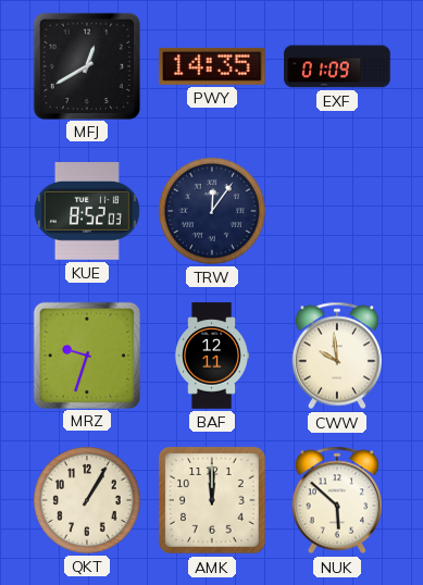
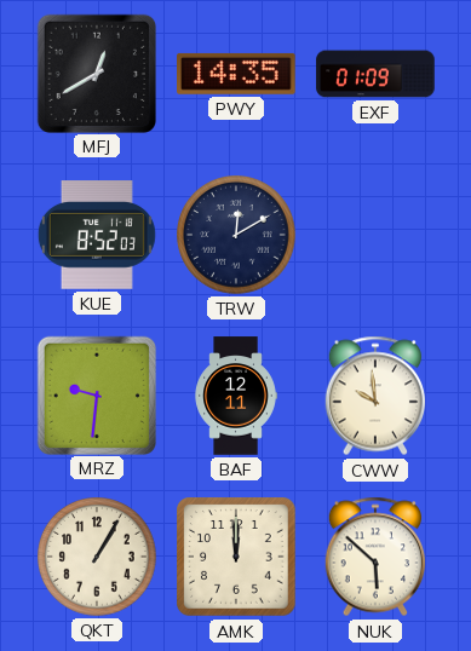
TRW: 12:06 -> 12:10
MRZ: 9:33 -> 9:31
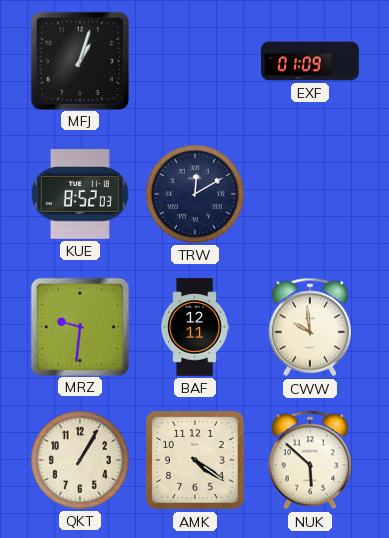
MFJ: 12:40 -> 1:03
PWY: 14:35 -> none
AMK: 12:00 -> 4:21
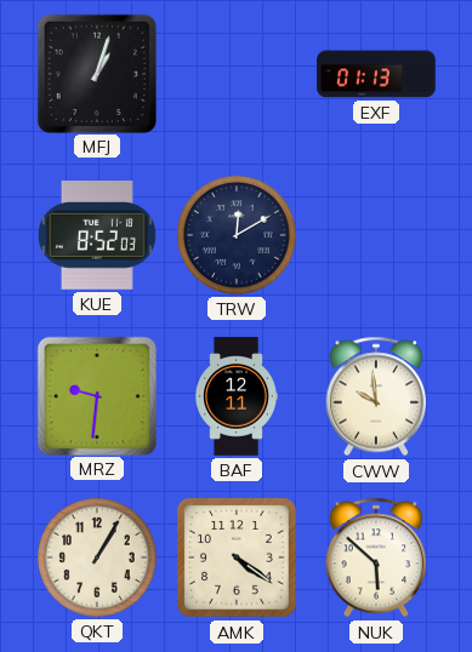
EXF: 01:09 -> 01:13
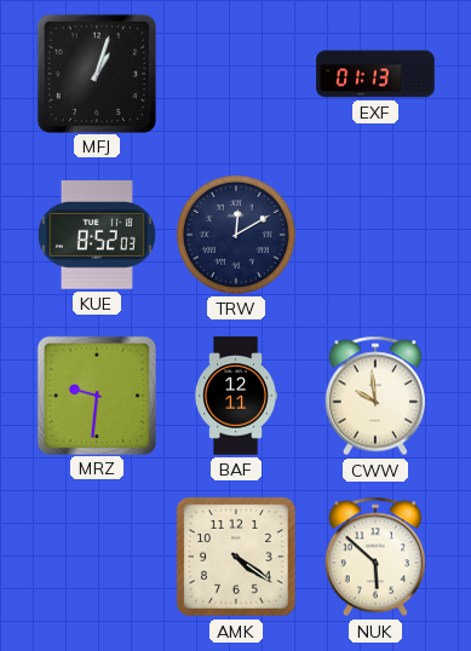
QKT: 1:05 -> none
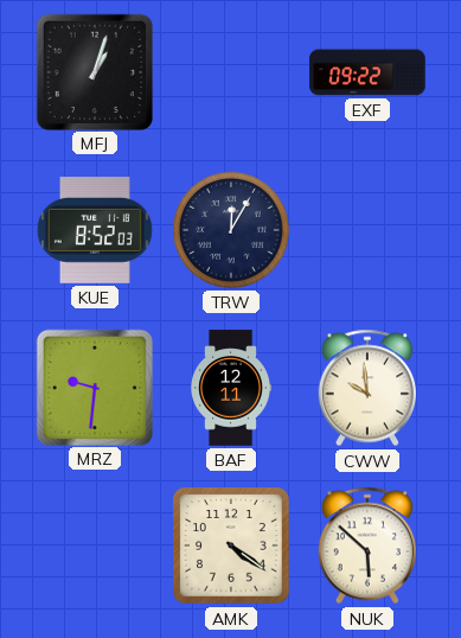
EXF: 01:13 -> 09:22
TRW: 12:10 -> 12:05
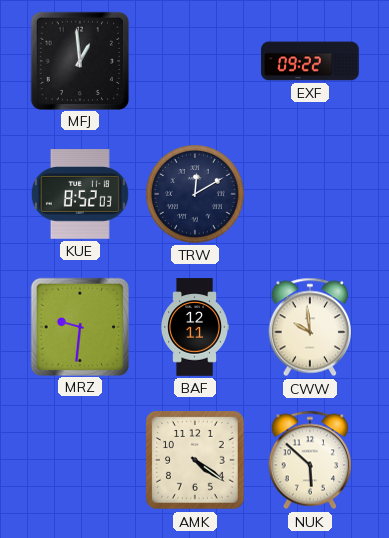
MFJ: 1:03 -> 12:59
TRW: 12:05 -> 12:10
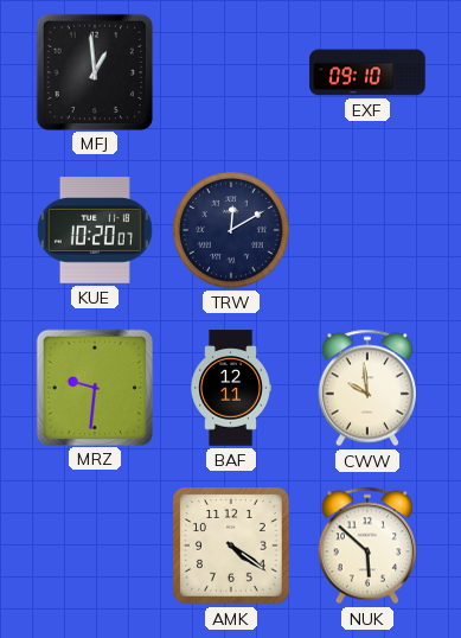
EXF: 09:22 -> 09:10
KUE: 8:52 -> 10:20
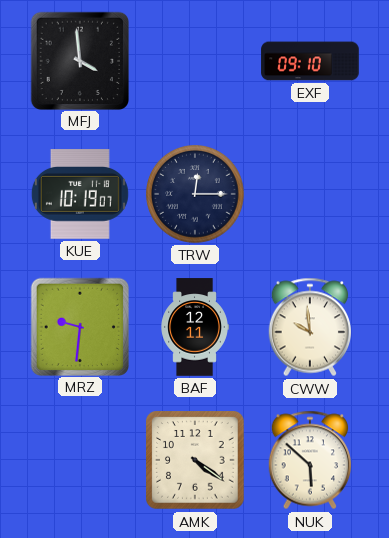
MFJ: 12:59 -> 3:59
KUE: 10:20 -> 10:19
TRW: 12:10 -> 12:15
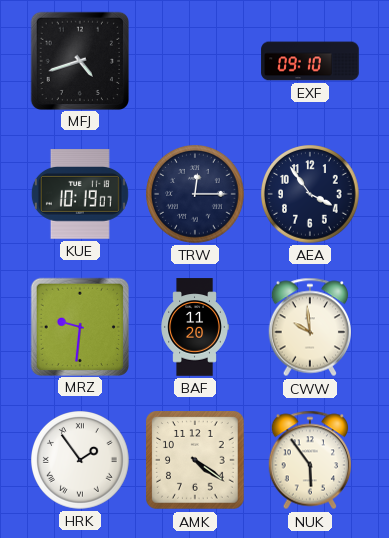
MFJ: 3:59 -> 4:42
AEA: none -> 3:54
BAF: 12:11 -> 11:20
HRK: none -> 1:54
NUK: 5:52 -> 5:54
